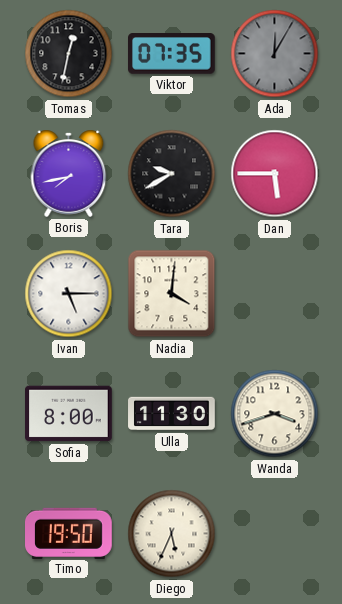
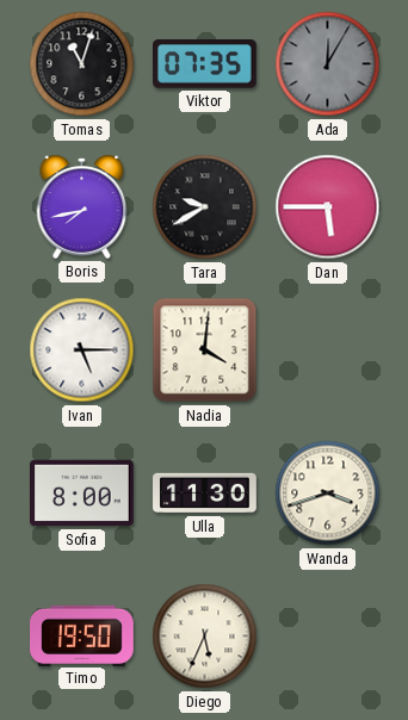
Tomas: 12:32 -> 11:03
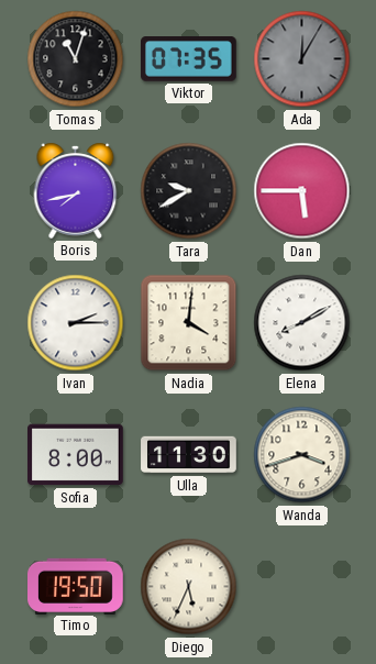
Ivan: 5:15 -> 2:15
Elena: none -> 8:10
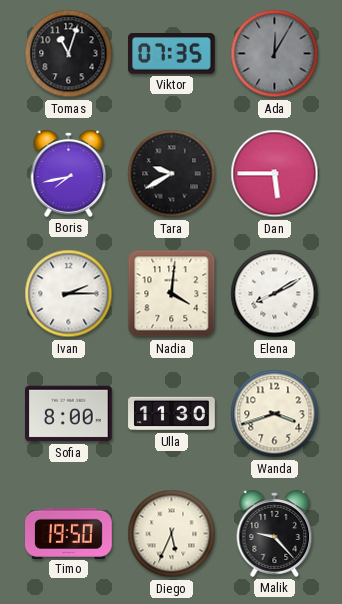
Malik: none -> 9:23
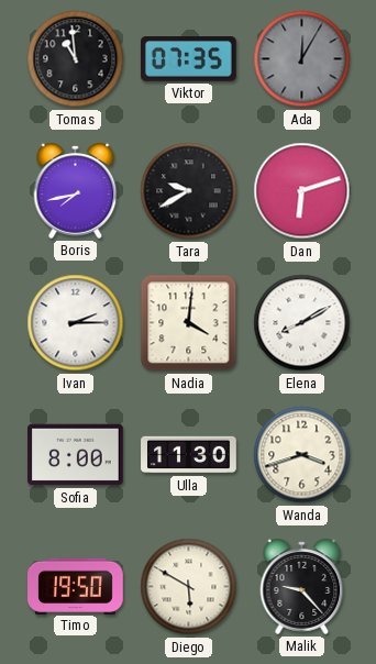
Tomas: 11:03 -> 10:59
Dan: 5:45 -> 6:12
Diego: 5:34 -> 5:50
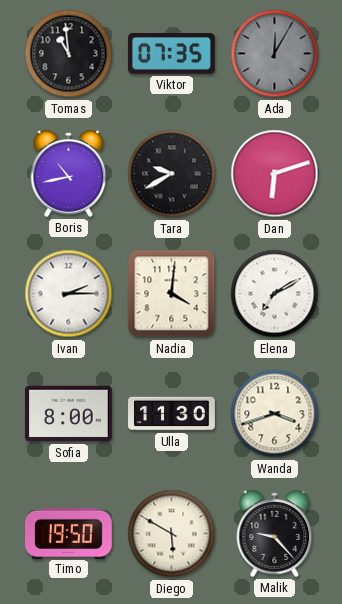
Boris: 7:43 -> 10:43
Elena: 8:10 -> 7:10
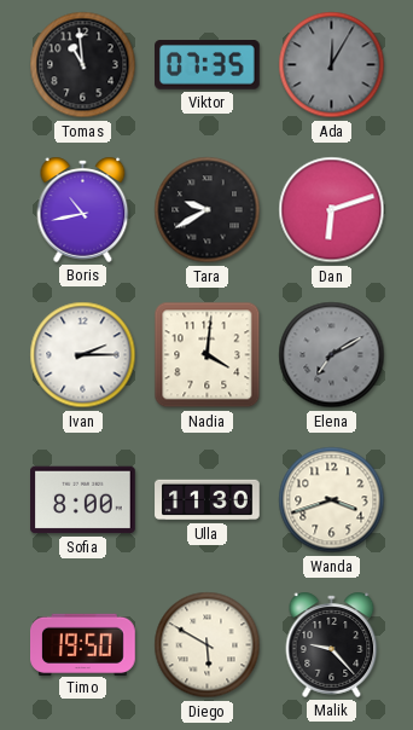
Elena dial: white -> grey
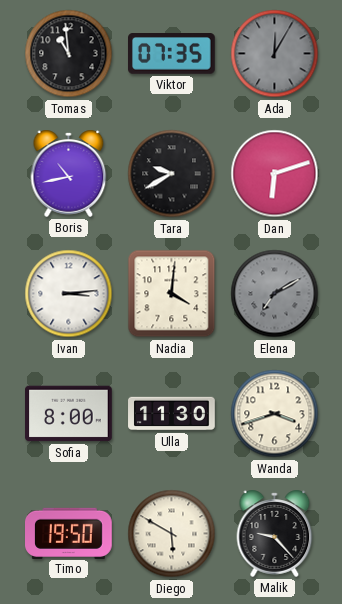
Ivan: 2:15 -> 3:14
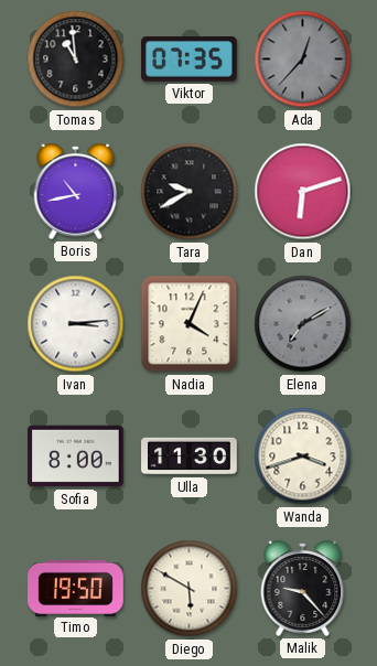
Ada: 12:05 -> 12:37
Nadia: 4:01 -> 4:04
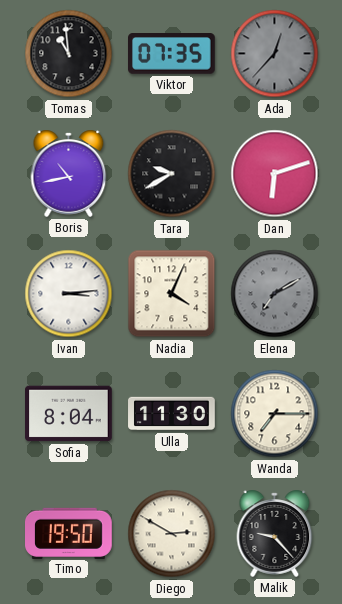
Sofia: 8:00 -> 8:04
Wanda: 3:42 -> 7:15
Diego: 5:50 -> 2:50
